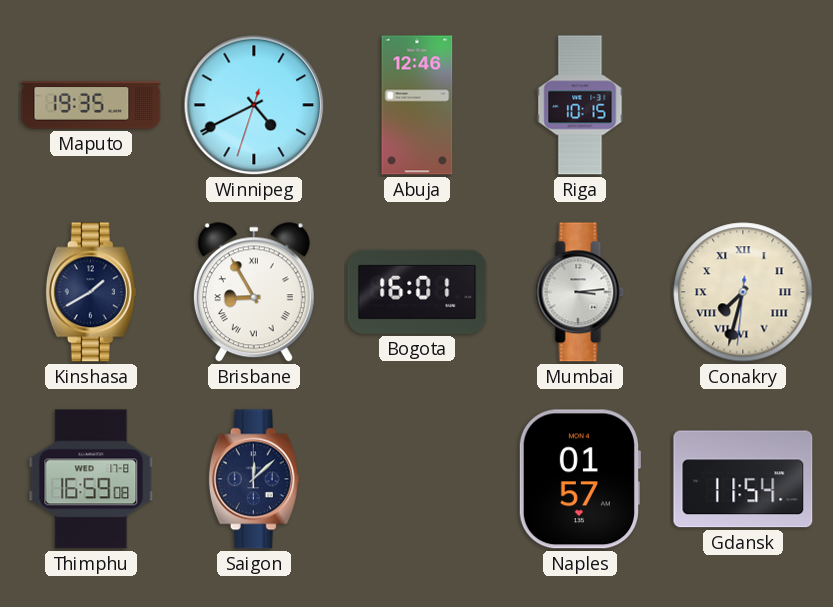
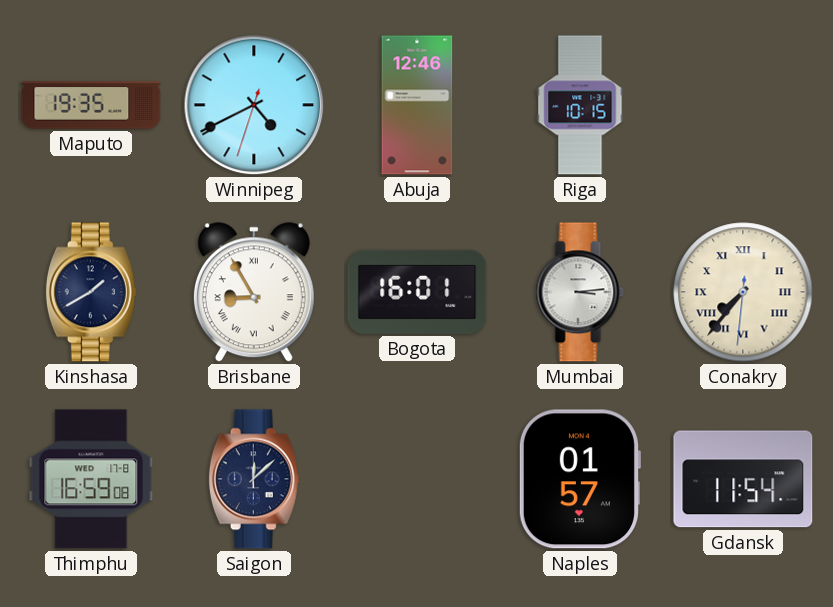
Conakry: 7:32 -> 7:36
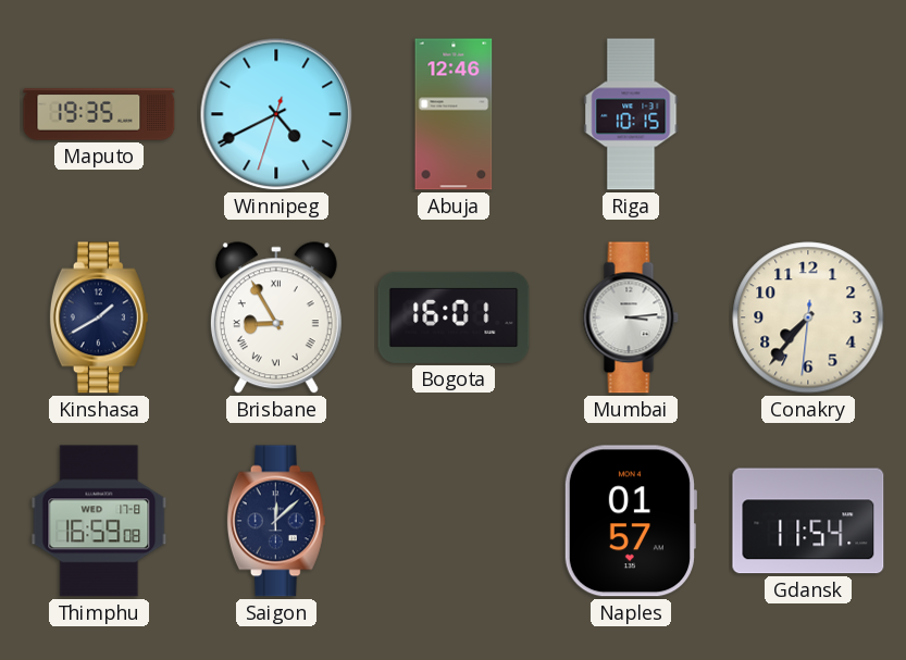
Conakry numerals: Roman -> Arabic
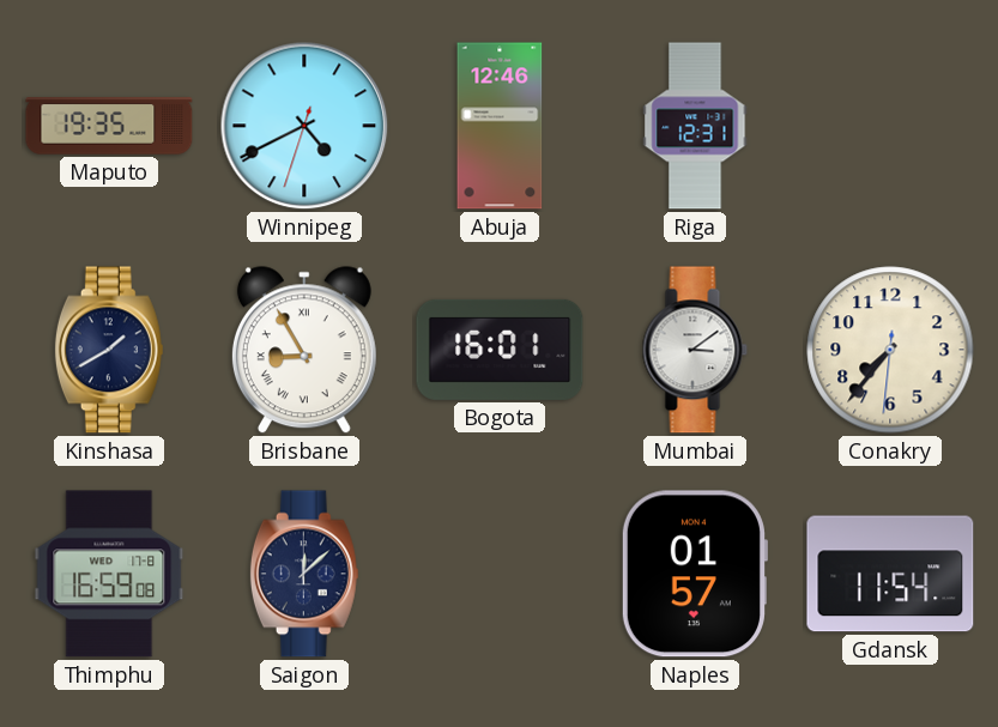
Riga: 10:15 -> 12:31
Mumbai: 3:14 -> 3:09
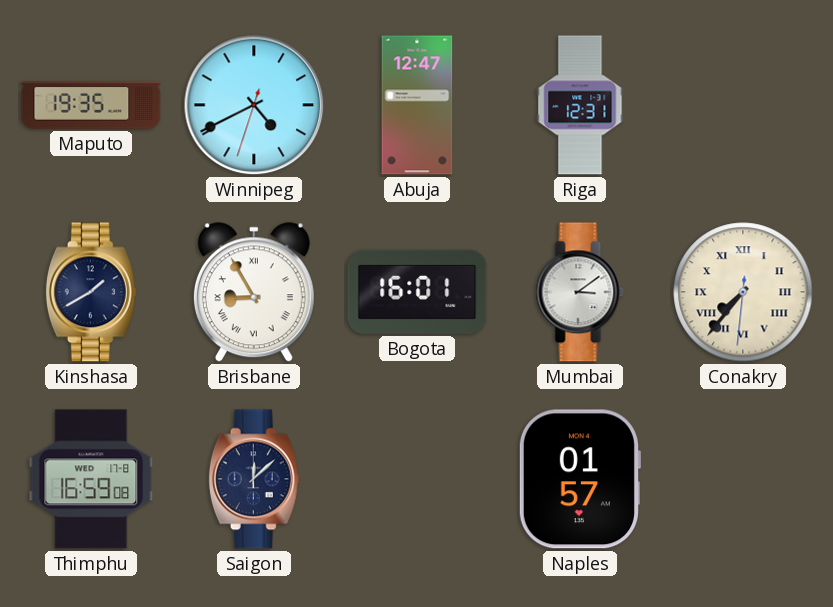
Abuja: 12:46 -> 12:47
Conakry numerals: Arabic -> Roman
Gdansk: 11:54 -> none
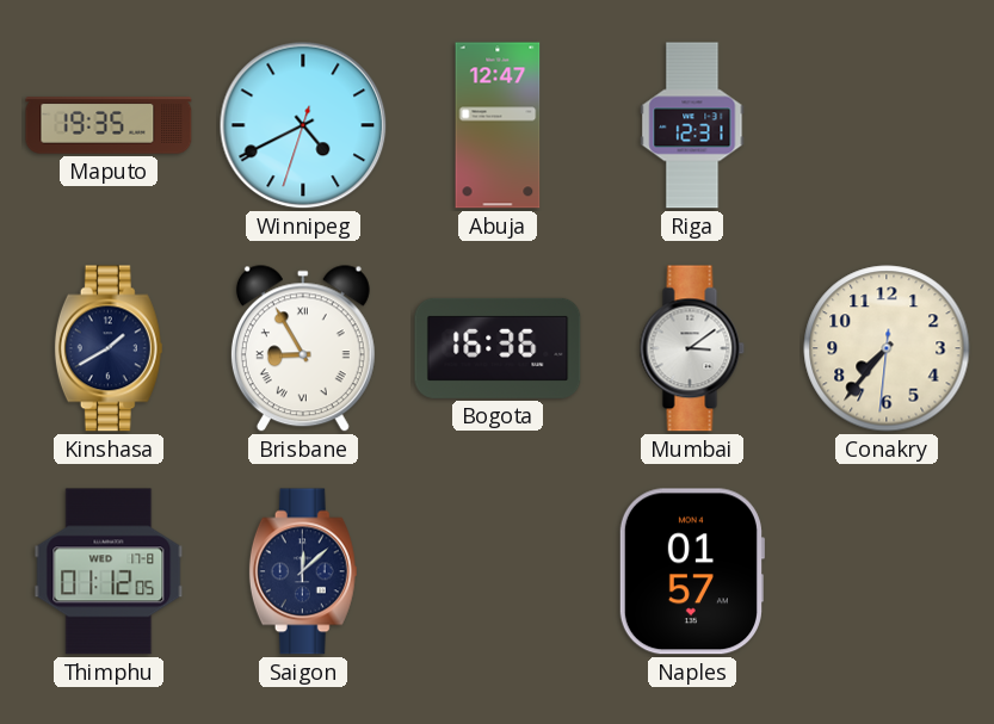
Bogota: 16:01 -> 16:36
Conakry numerals: Roman -> Arabic
Thimphu: 16:59 -> 01:12
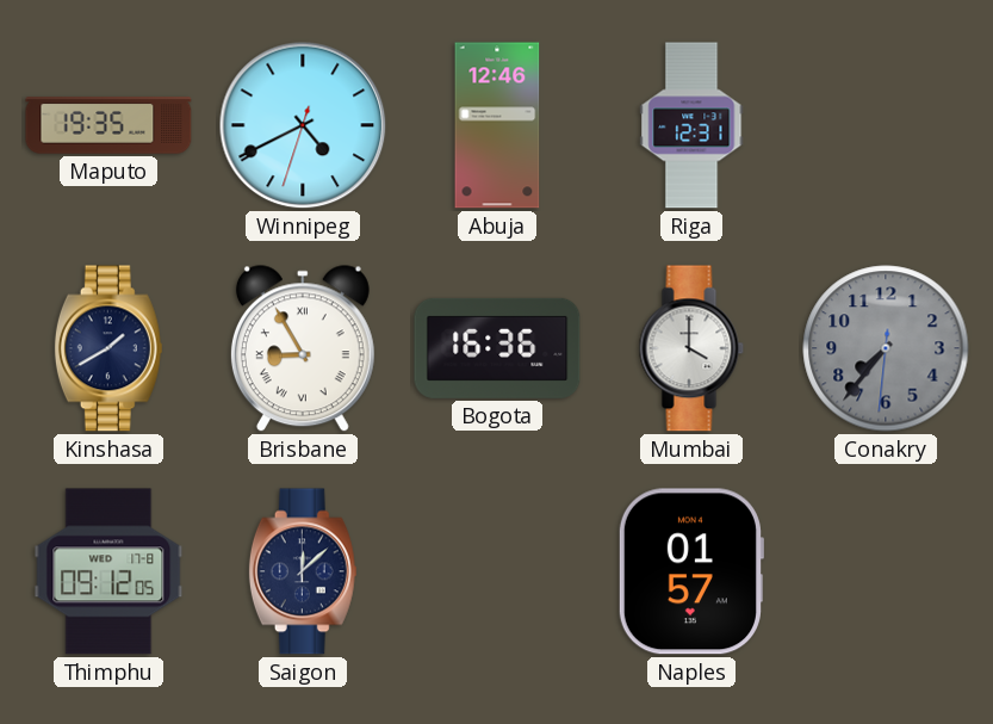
Abuja: 12:47 -> 12:46
Mumbai: 3:09 -> 4:00
Conakry dial: cream -> grey
Thimphu: 01:12 -> 09:12
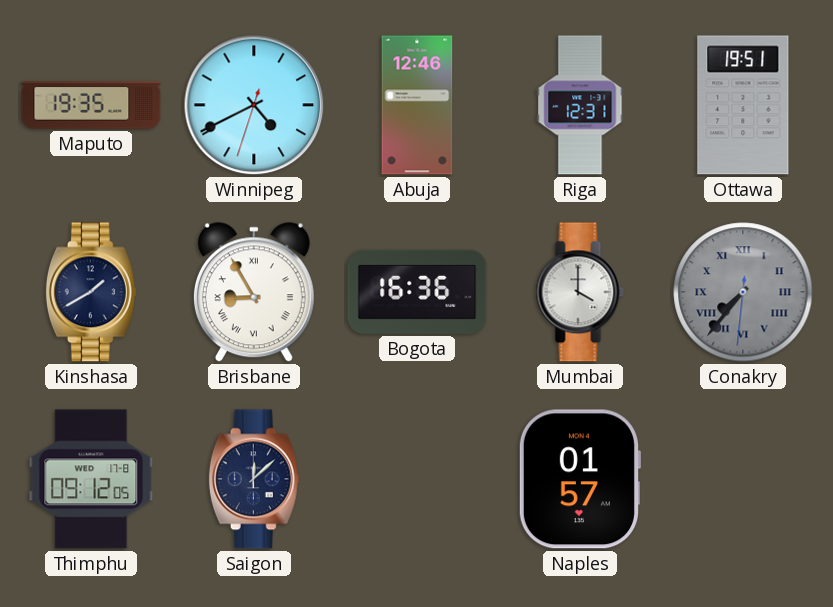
Ottawa: none -> 19:51
Conakry numerals: Arabic -> Roman
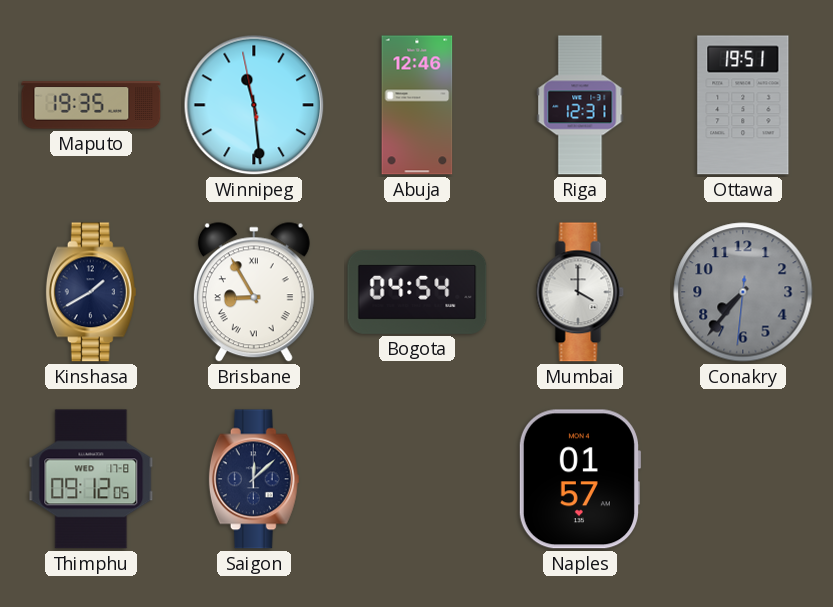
Winnipeg: 4:40 -> 11:28
Bogota: 16:36 -> 04:54
Conakry numerals: Roman -> Arabic
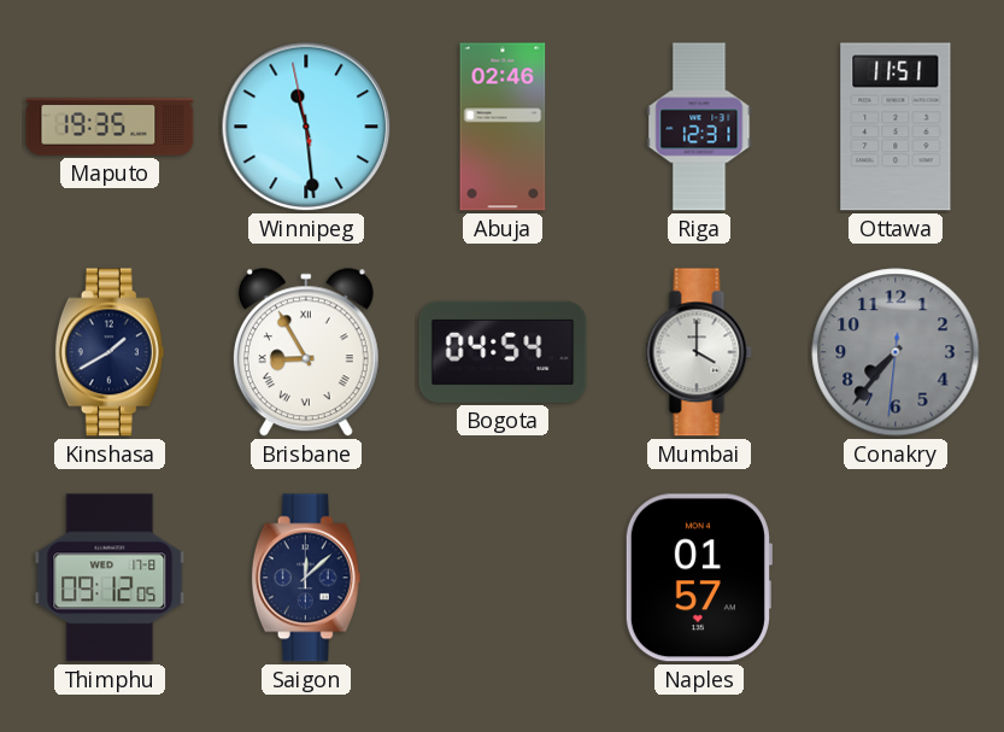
Abuja: 12:46 -> 02:46
Ottawa: 19:51 -> 11:51
